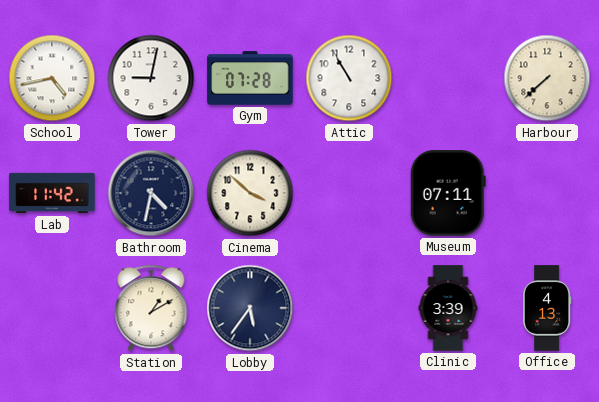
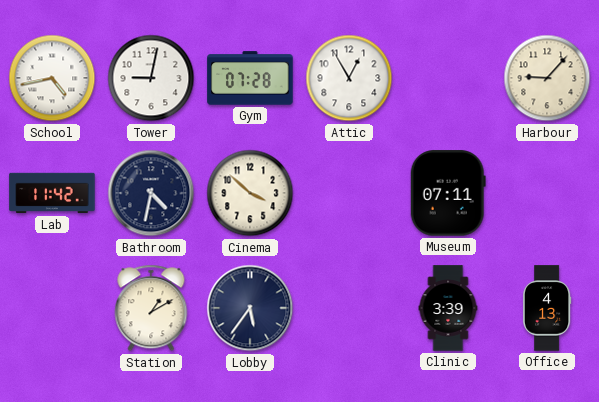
Attic: 10:55 -> 12:55
Harbour: 7:38 -> 9:07
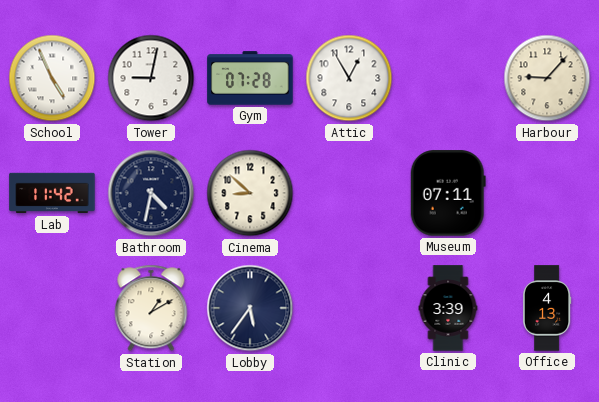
School: 4:43 -> 4:56
Cinema: 3:52 -> 8:52
